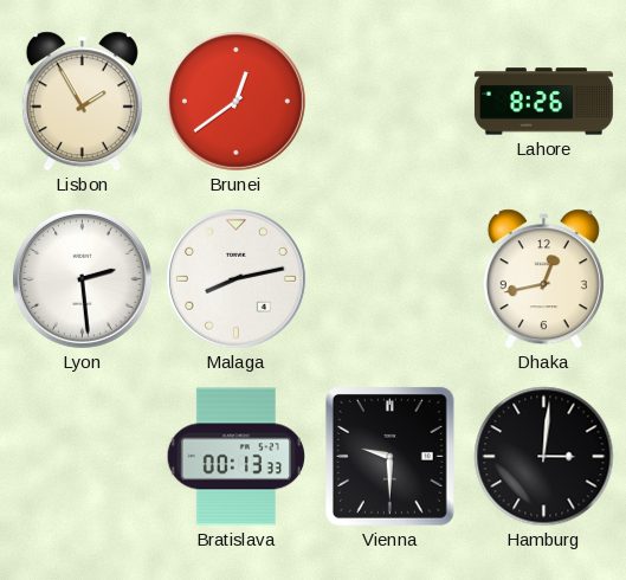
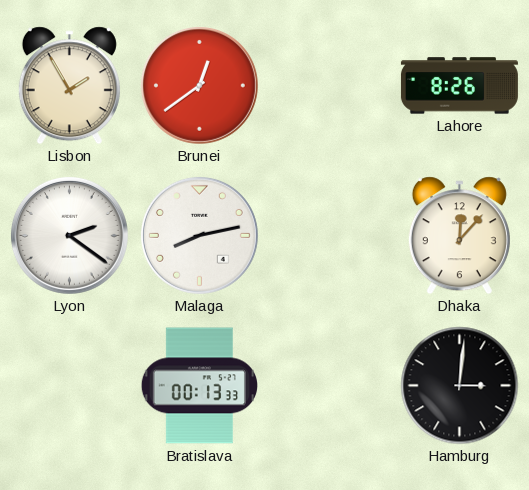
Lyon: 2:29 -> 2:21
Dhaka: 12:43 -> 12:07
Vienna: 9:30 -> none
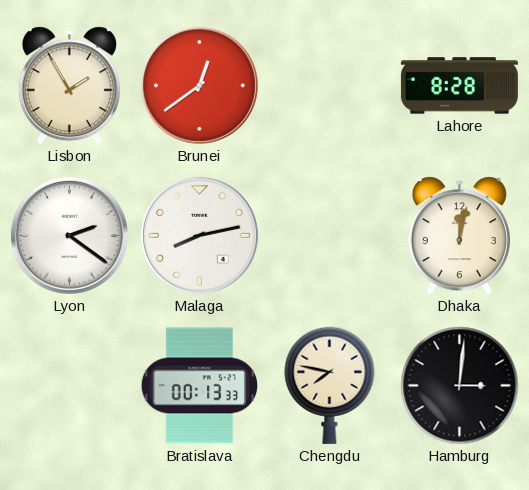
Lahore: 8:26 -> 8:28
Dhaka: 12:07 -> 12:02
Chengdu: none -> 7:47
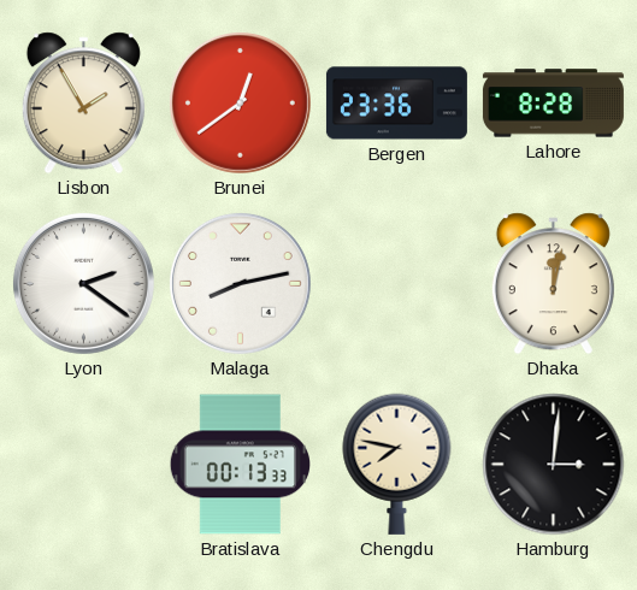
Bergen: none -> 23:36
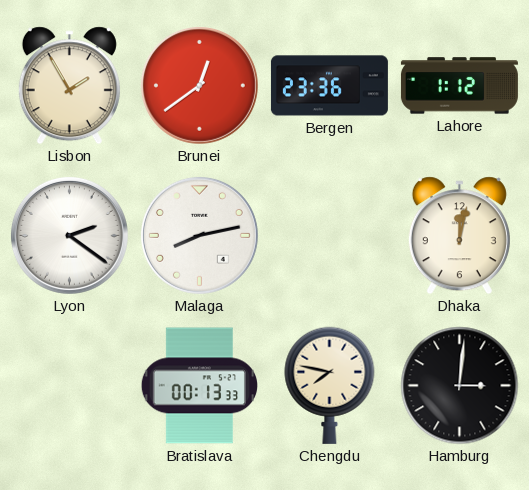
Lahore: 8:28 -> 1:12
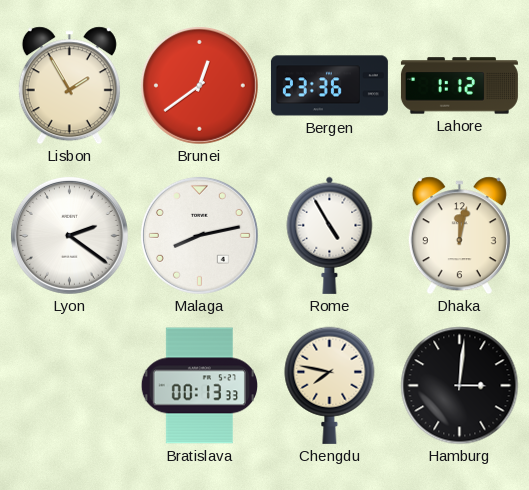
Rome: none -> 4:55
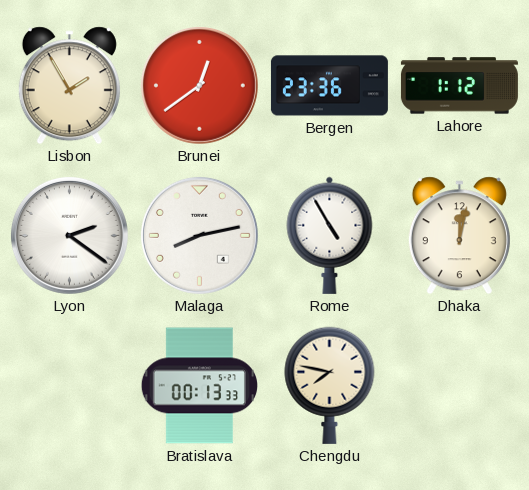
Hamburg: 3:01 -> none
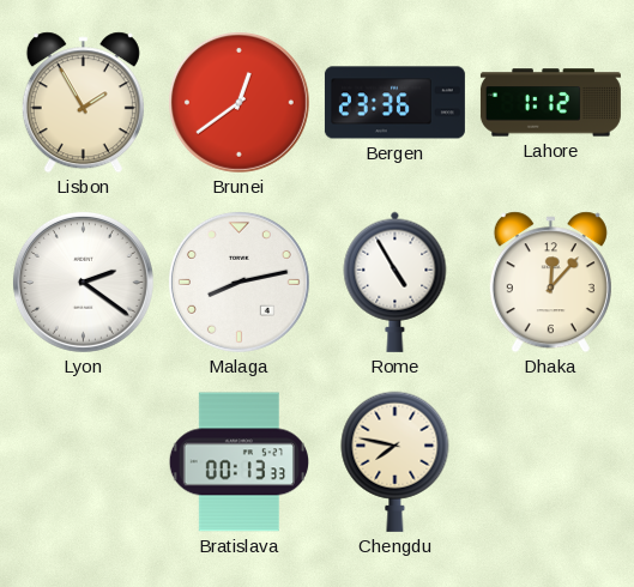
Dhaka: 12:02 -> 12:07
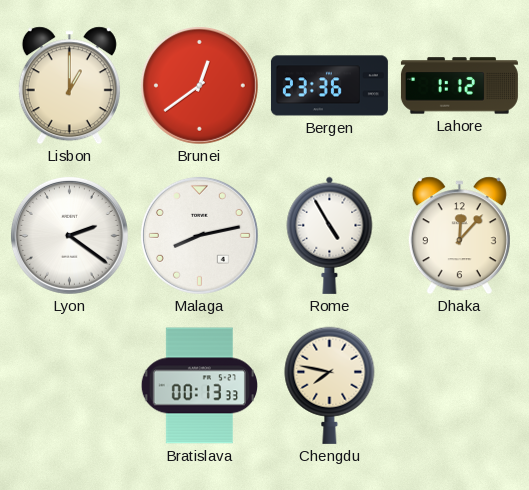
Lisbon: 1:55 -> 1:00
